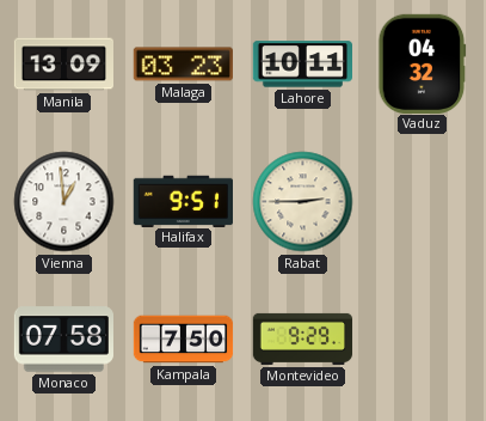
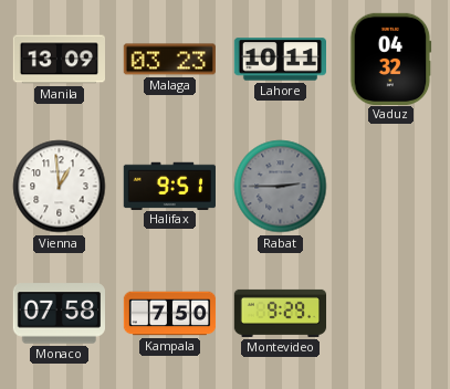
Rabat dial: cream -> grey
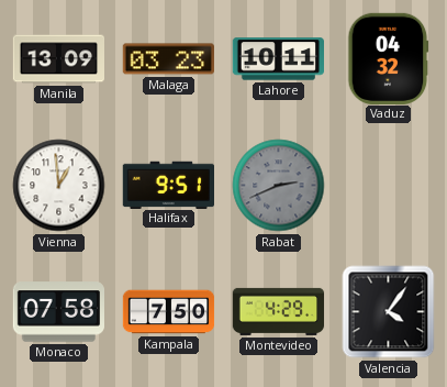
Rabat: 2:45 -> 2:41
Montevideo: 9:29 -> 4:29
Valencia: none -> 4:06
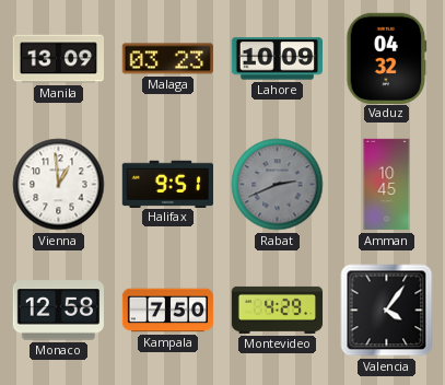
Lahore: 10:11 -> 10:09
Amman: none -> 10:45
Monaco: 07:58 -> 12:58
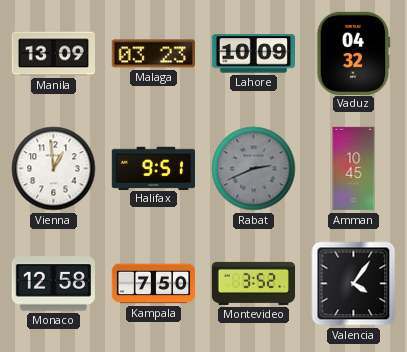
Montevideo: 4:29 -> 3:52
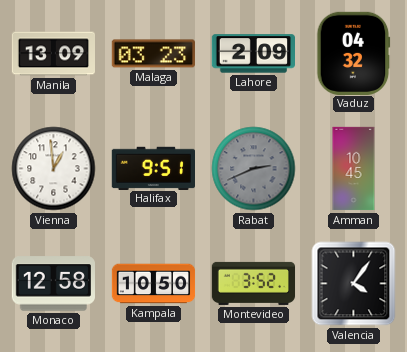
Lahore: 10:09 -> 2:09
Kampala: 7:50 -> 10:50
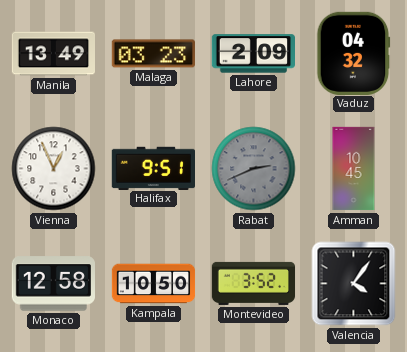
Manila: 13:09 -> 13:49
Vienna: 12:59 -> 12:56
